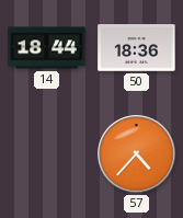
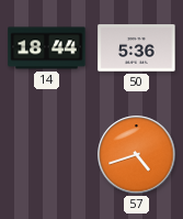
50: 18:36 -> 5:36
57: 4:37 -> 4:42
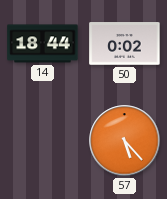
50: 5:36 -> 0:02
57: 4:42 -> 5:23
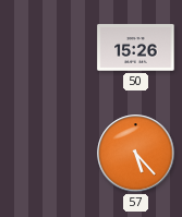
14: 18:44 -> none
50: 0:02 -> 15:26
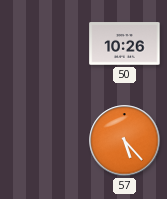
50: 15:26 -> 10:26
